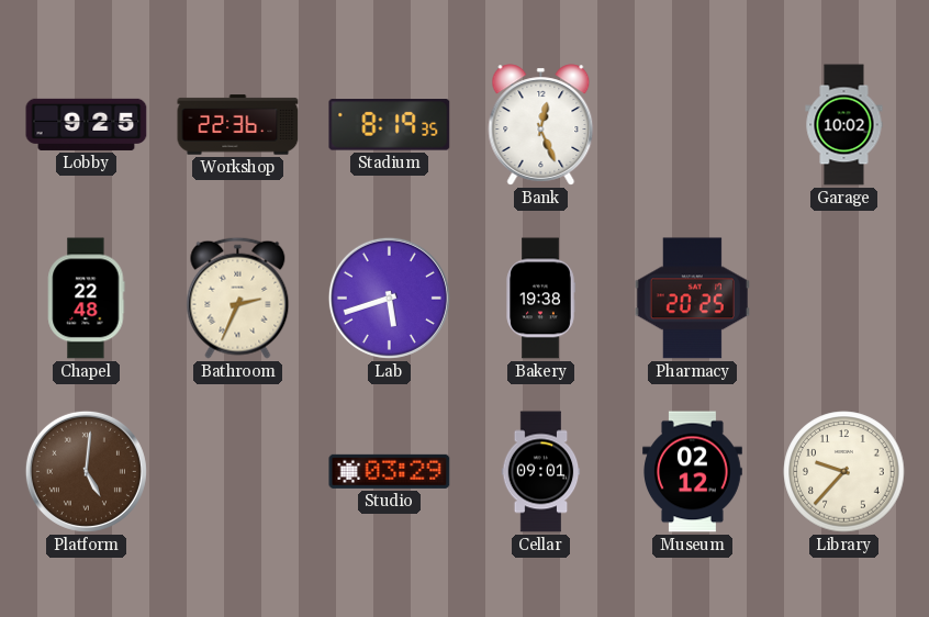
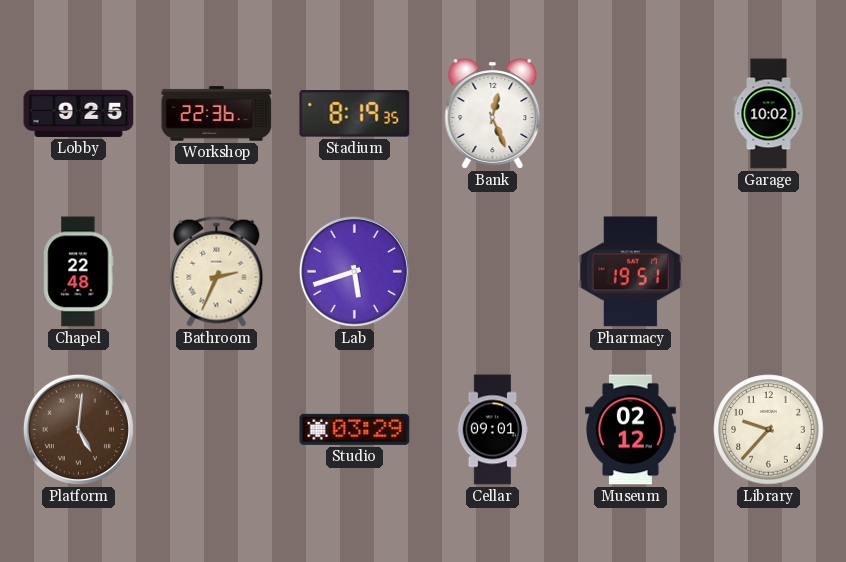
Bakery: 19:38 -> none
Pharmacy: 20:25 -> 19:51
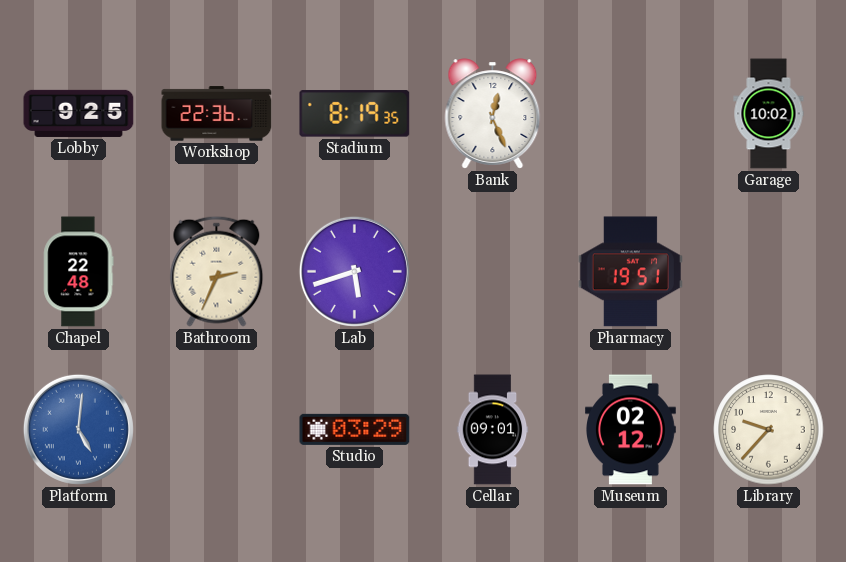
Platform dial: brown -> blue
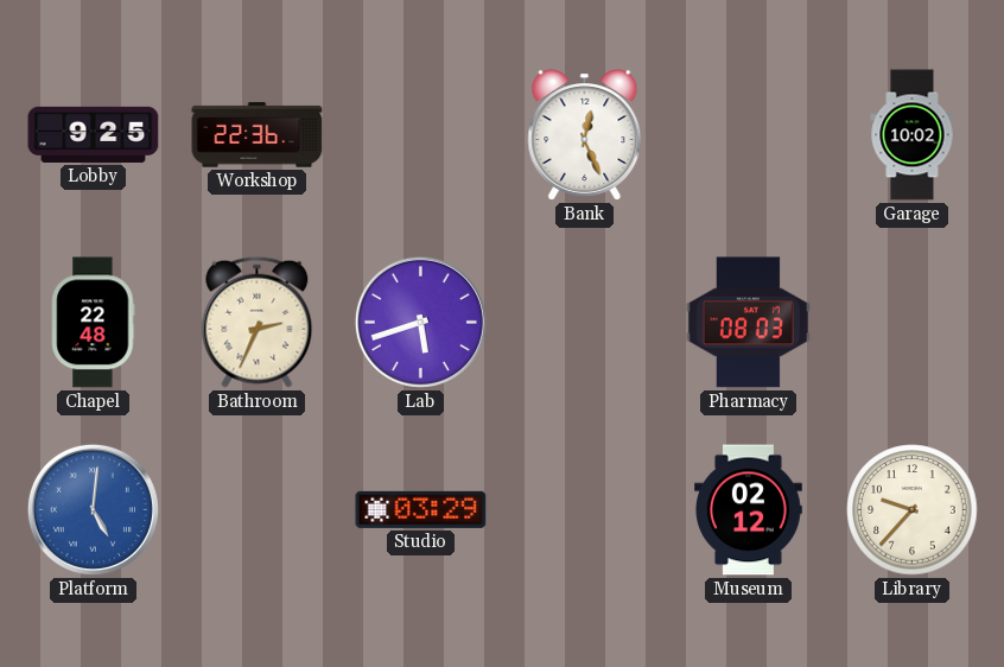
Stadium: 8:19 -> none
Pharmacy: 19:51 -> 08:03
Cellar: 09:01 -> none
